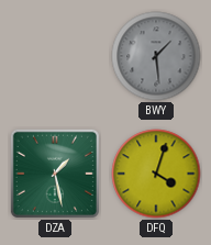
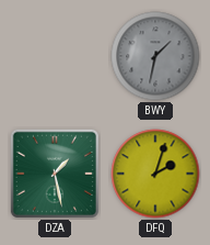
BWY: 1:29 -> 1:32
DFQ: 4:03 -> 2:03
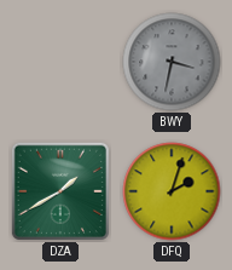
BWY: 1:32 -> 3:32
DZA: 1:28 -> 1:40
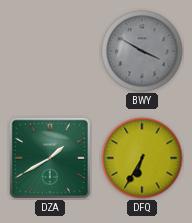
BWY: 3:32 -> 3:50
DFQ: 2:03 -> 6:35
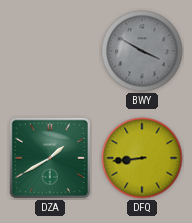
DFQ: 6:35 -> 8:44
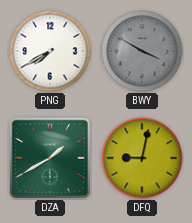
PNG: none -> 7:40
DFQ: 8:44 -> 9:02
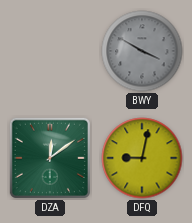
PNG: 7:40 -> none
DZA: 1:40 -> 12:09
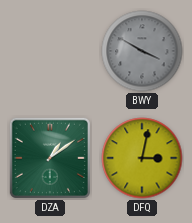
DZA: 12:09 -> 1:09
DFQ: 9:02 -> 3:02
